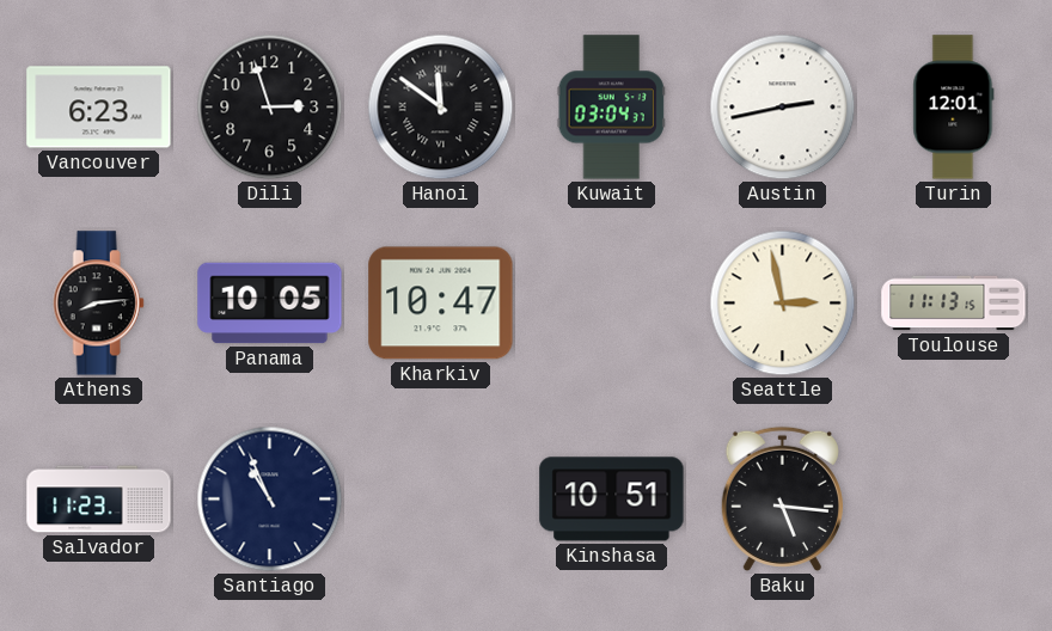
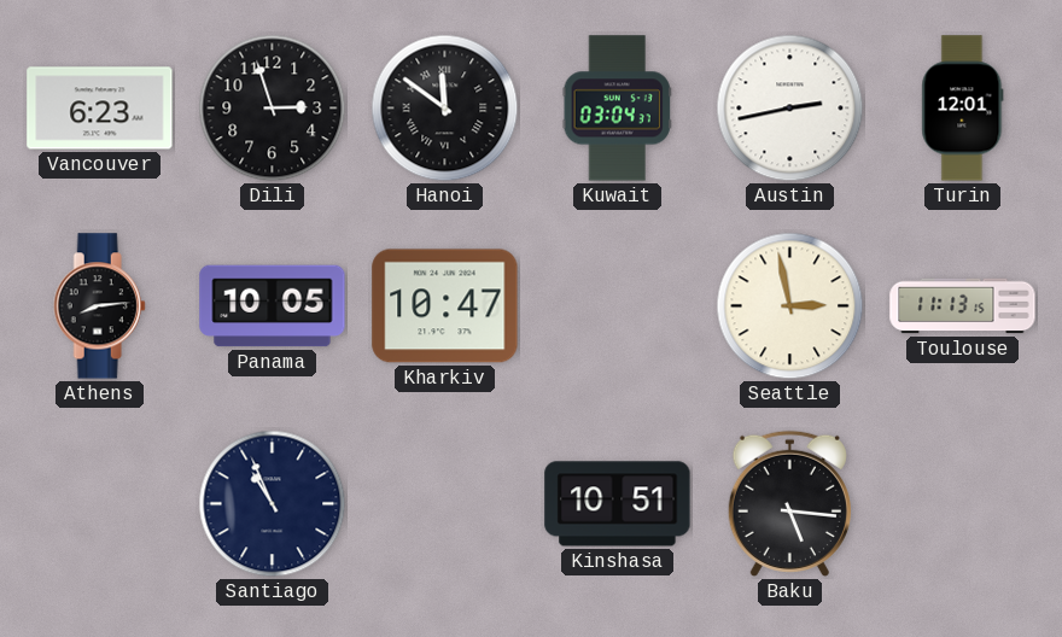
Salvador: 11:23 -> none
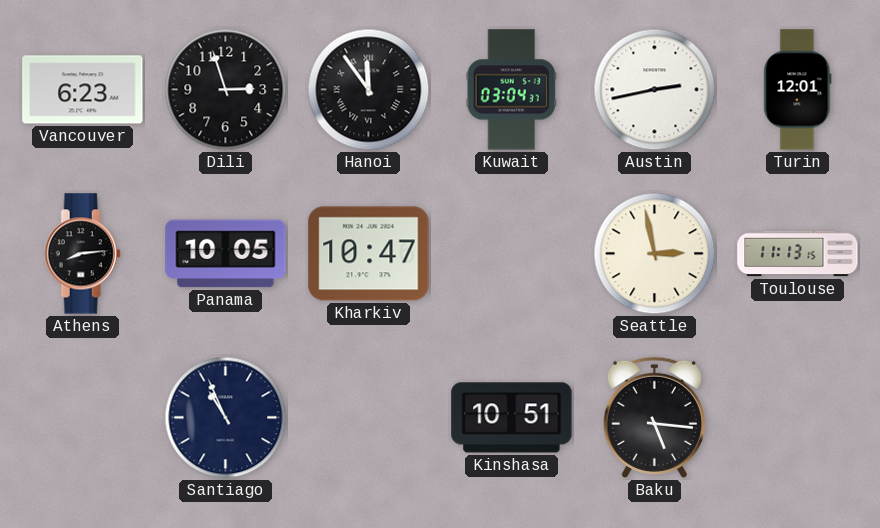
Hanoi: 11:51 -> 11:54
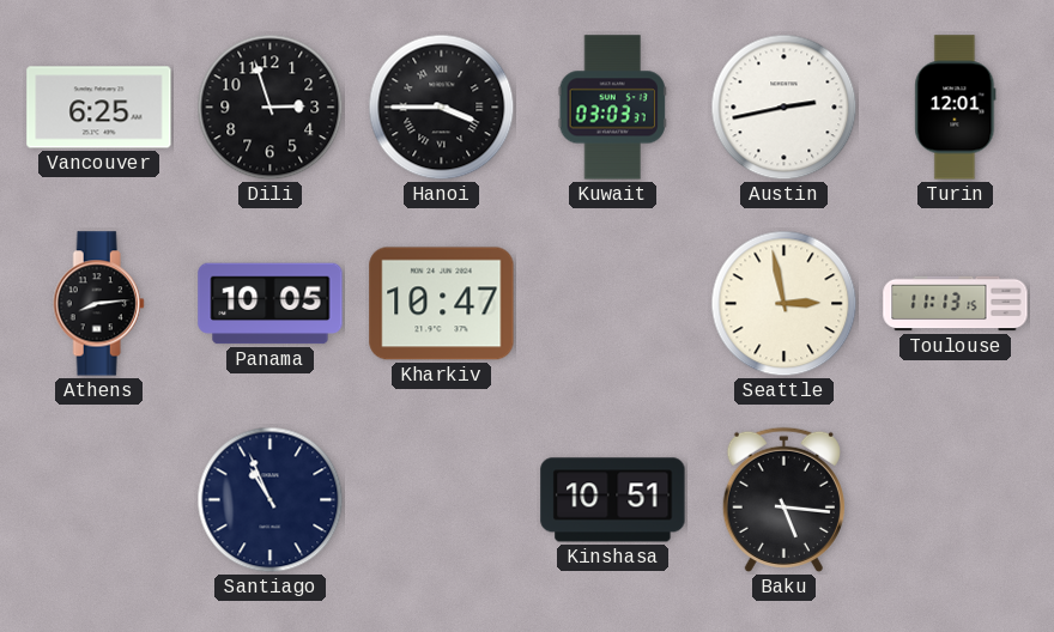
Vancouver: 6:23 -> 6:25
Hanoi: 11:54 -> 3:45
Kuwait: 03:04 -> 03:03
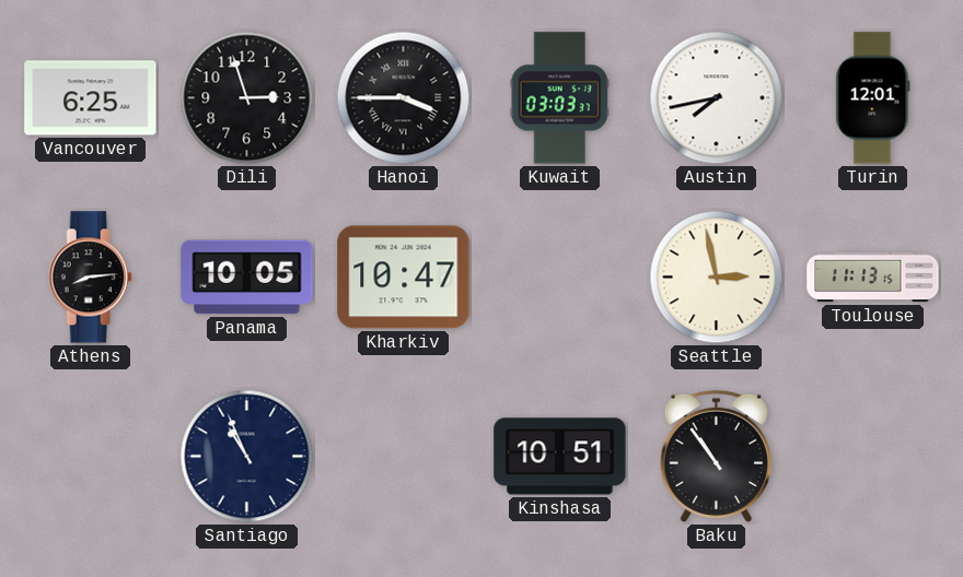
Austin: 2:43 -> 7:43
Baku: 5:16 -> 10:54
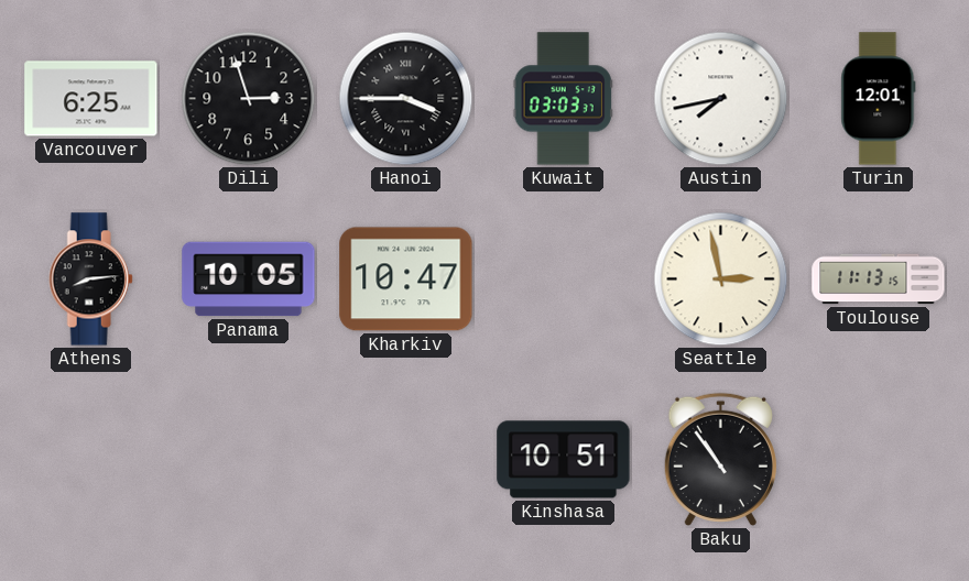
Santiago: 10:56 -> none
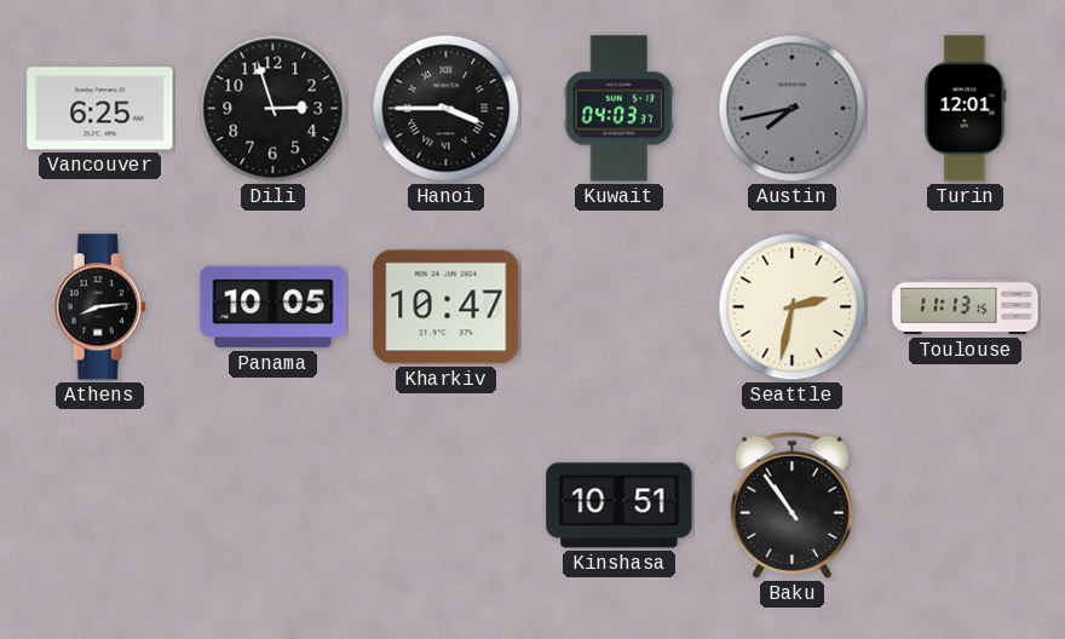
Kuwait: 03:03 -> 04:03
Austin dial: white -> grey
Seattle: 2:58 -> 2:32
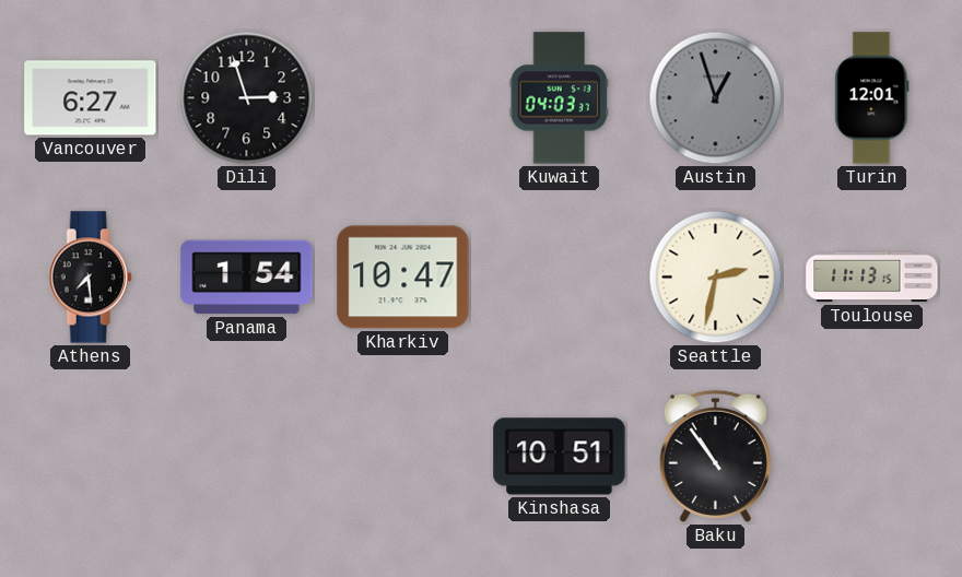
Vancouver: 6:25 -> 6:27
Hanoi: 3:45 -> none
Austin: 7:43 -> 12:57
Athens: 8:14 -> 7:29
Panama: 10:05 -> 1:54
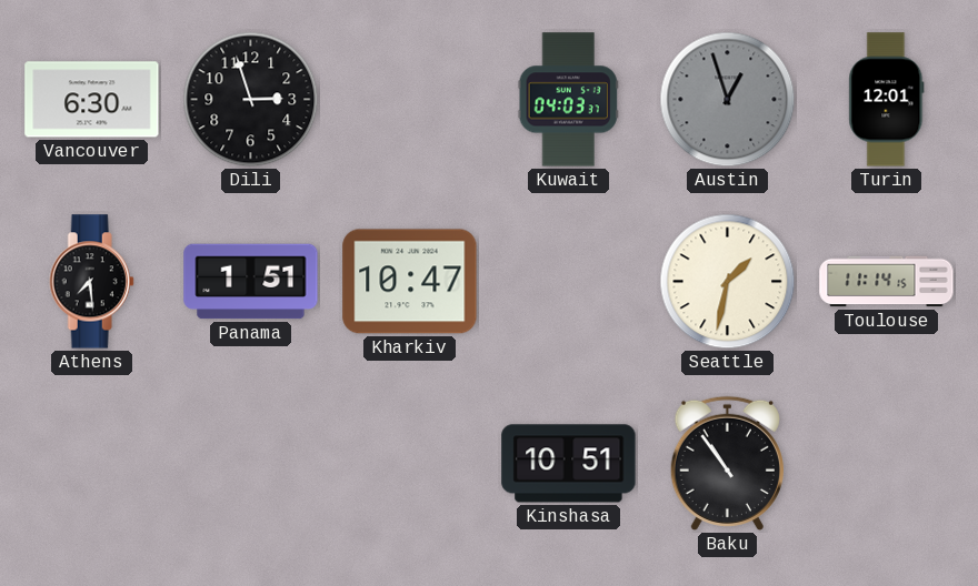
Vancouver: 6:27 -> 6:30
Panama: 1:54 -> 1:51
Seattle: 2:32 -> 1:32
Toulouse: 11:13 -> 11:14
